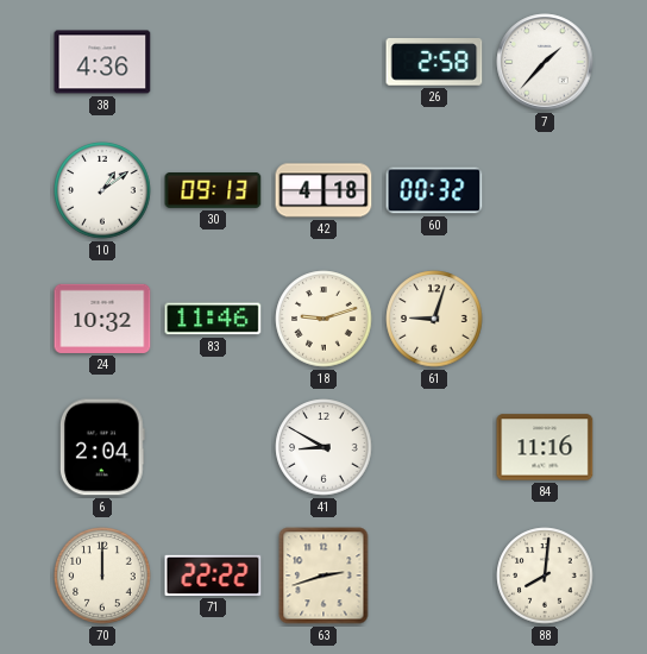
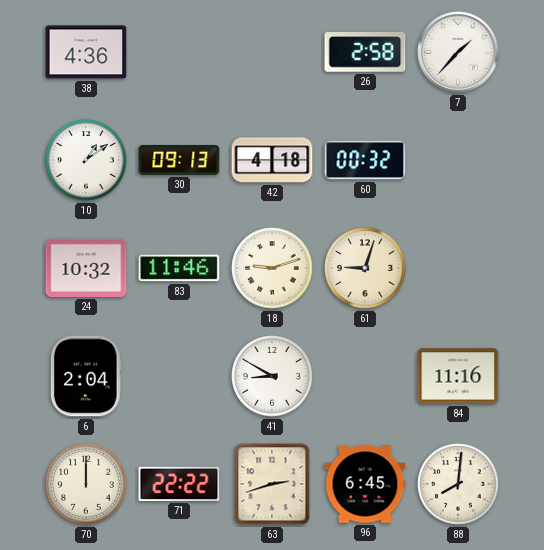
96: none -> 6:45
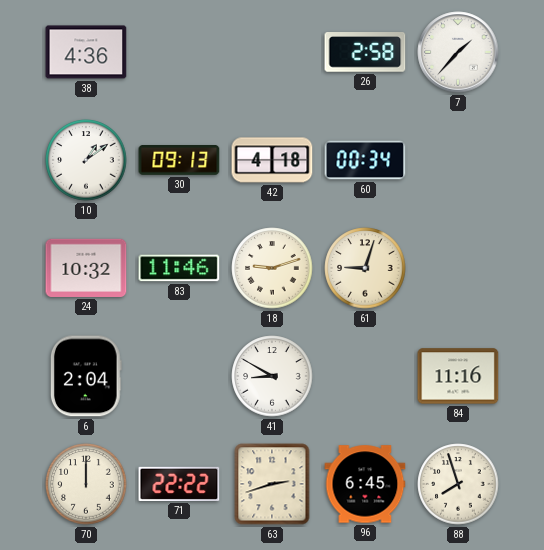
60: 00:32 -> 00:34
88: 8:01 -> 7:57
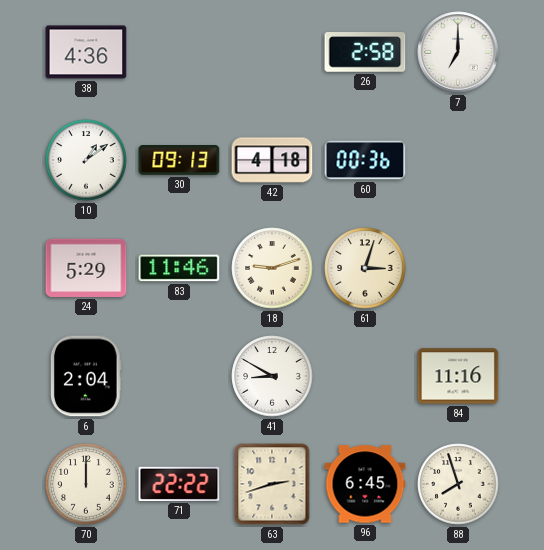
7: 1:37 -> 7:00
60: 00:34 -> 00:36
24: 10:32 -> 5:29
61: 9:03 -> 3:03
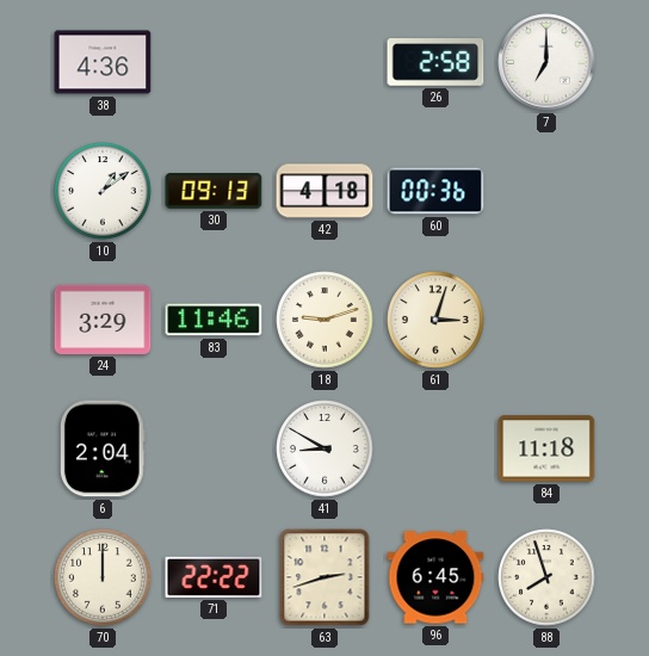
24: 5:29 -> 3:29
84: 11:16 -> 11:18
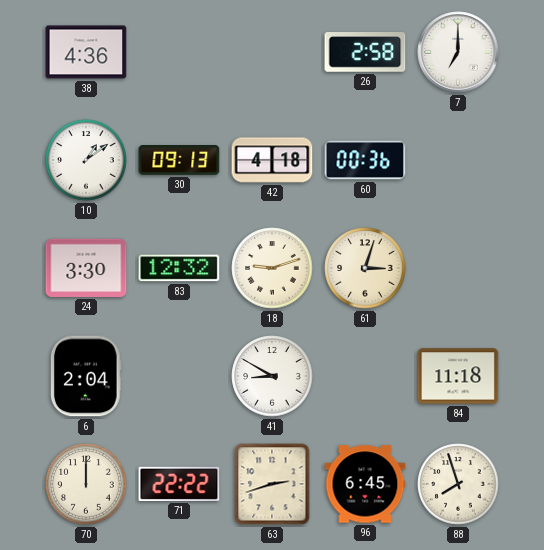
24: 3:29 -> 3:30
83: 11:46 -> 12:32
